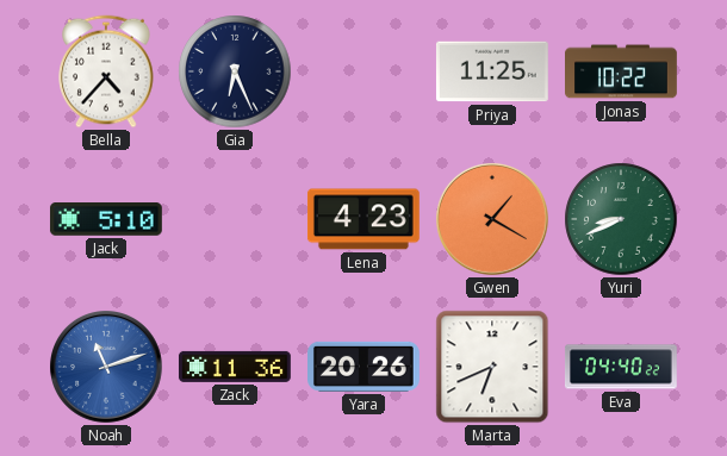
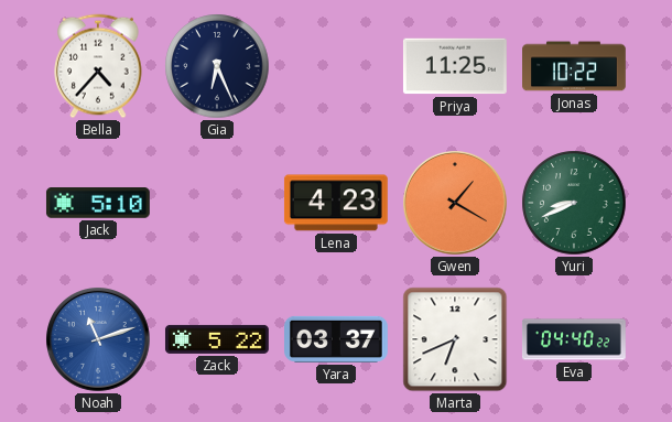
Zack: 11:36 -> 5:22
Yara: 20:26 -> 03:37
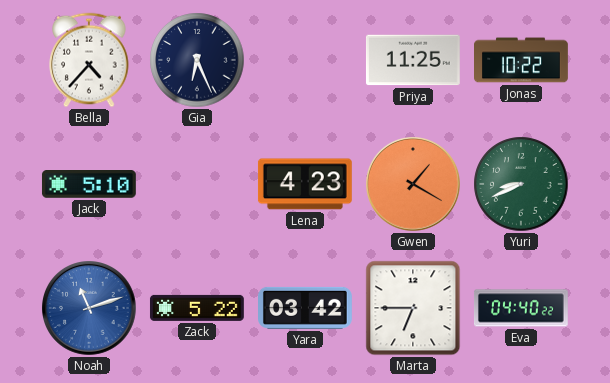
Yara: 03:37 -> 03:42
Marta: 6:41 -> 6:45
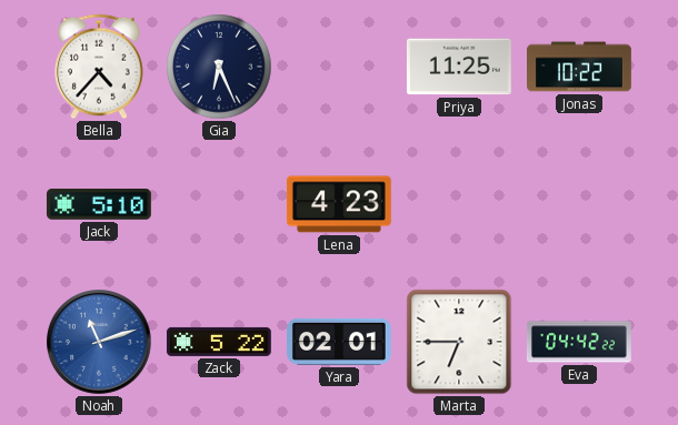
Gwen: 1:20 -> none
Yuri: 8:41 -> none
Yara: 03:42 -> 02:01
Eva: 04:40 -> 04:42
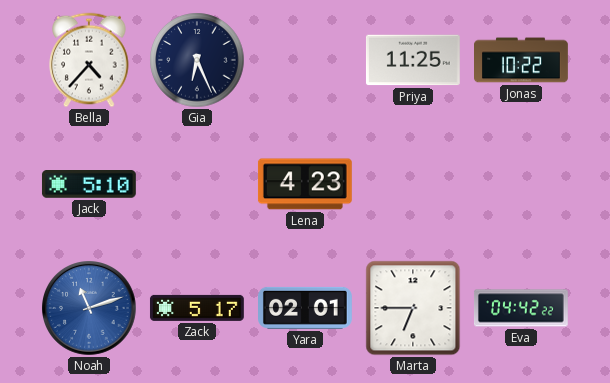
Zack: 5:22 -> 5:17
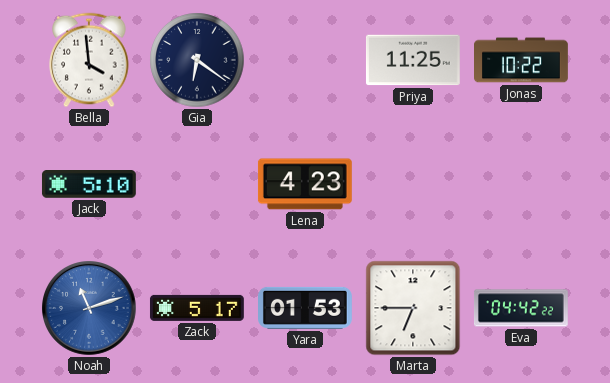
Bella: 4:37 -> 3:59
Gia: 6:26 -> 6:21
Yara: 02:01 -> 01:53
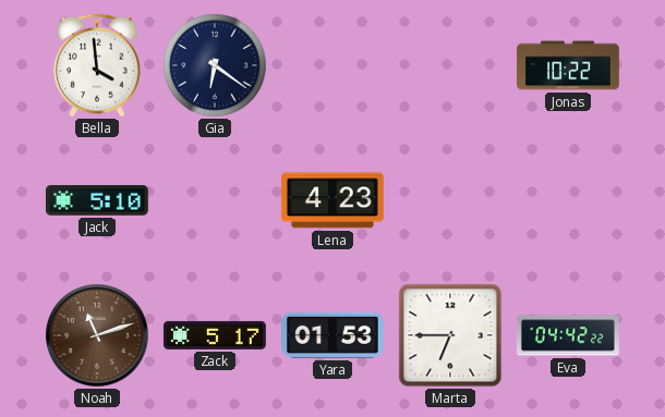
Priya: 11:25 -> none
Noah dial: blue -> brown
